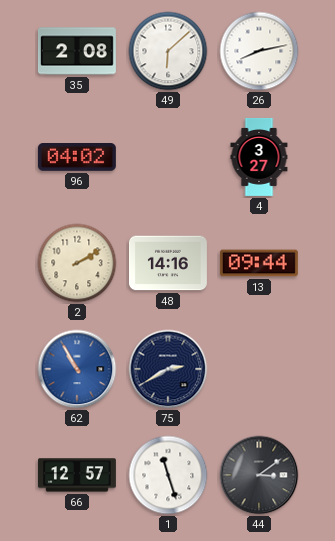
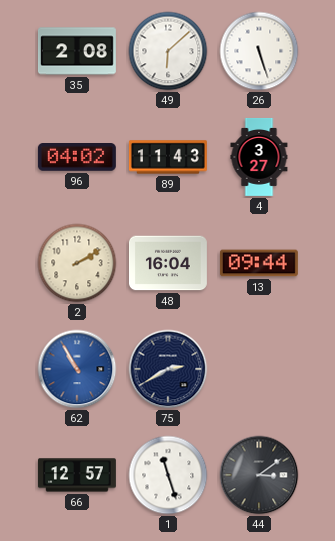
26: 8:13 -> 5:27
89: none -> 11:43
48: 14:16 -> 16:04
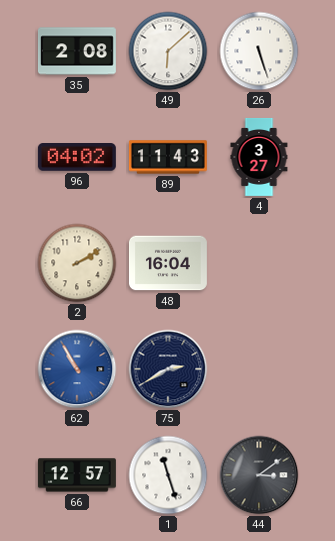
13: 09:44 -> none
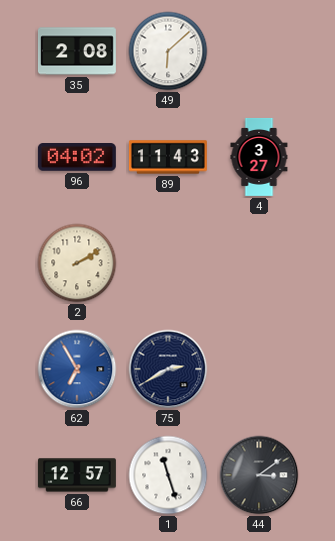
26: 5:27 -> none
48: 16:04 -> none
62: 10:55 -> 6:55
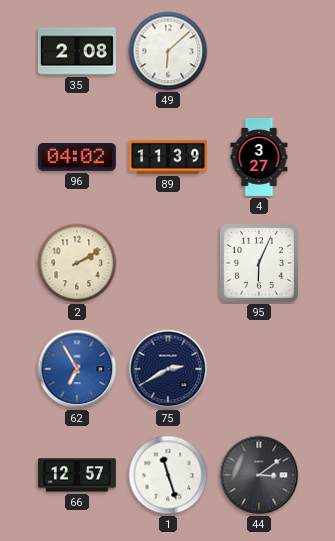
89: 11:43 -> 11:39
95: none -> 6:04
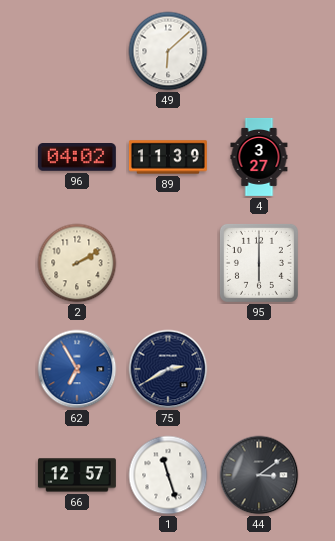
35: 2:08 -> none
95: 6:04 -> 6:00
